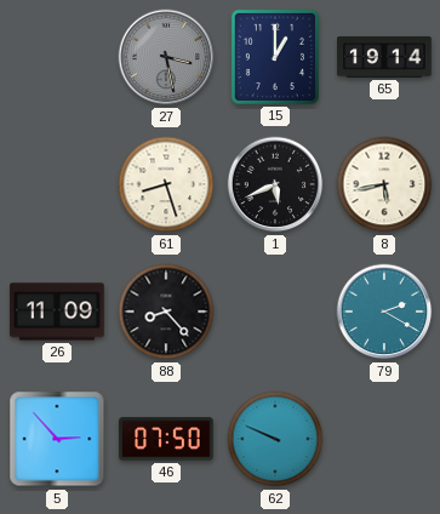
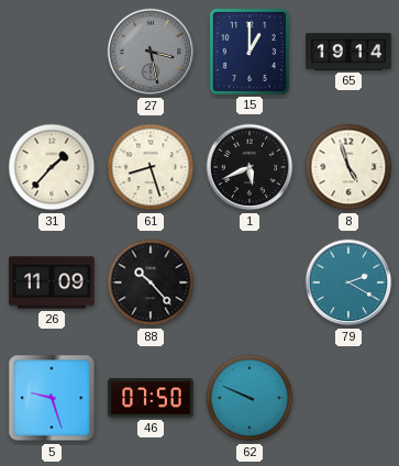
31: none -> 1:37
8: 5:43 -> 4:57
88: 8:23 -> 10:23
5: 2:53 -> 9:27
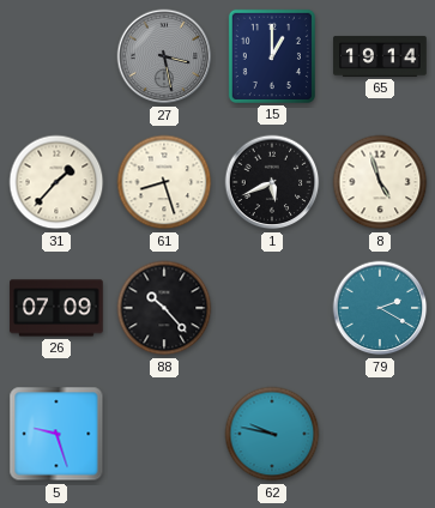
26: 11:09 -> 07:09
46: 07:50 -> none
62: 9:49 -> 9:47
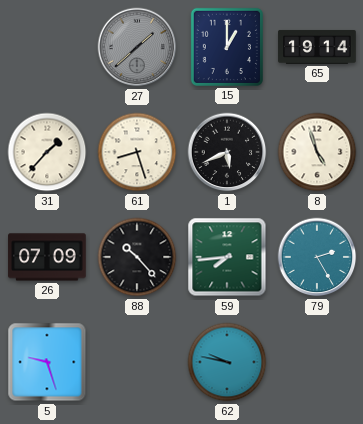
27: 3:28 -> 1:38
59: none -> 7:44
79: 2:20 -> 2:25
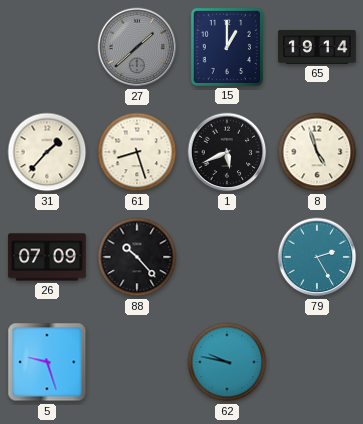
59: 7:44 -> none
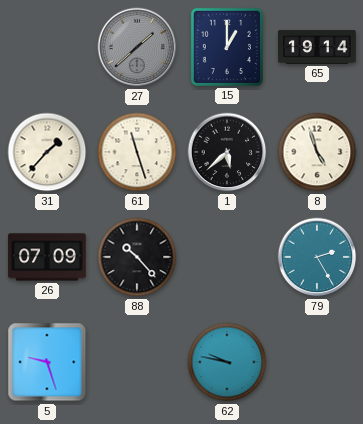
61: 8:27 -> 11:27
1: 5:41 -> 5:38
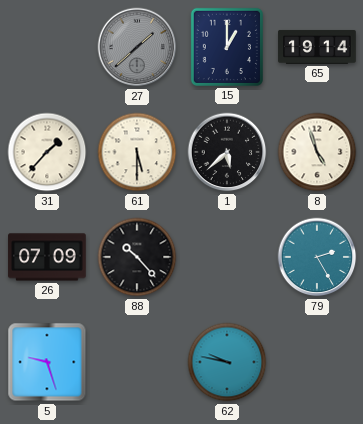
61: 11:27 -> 5:30
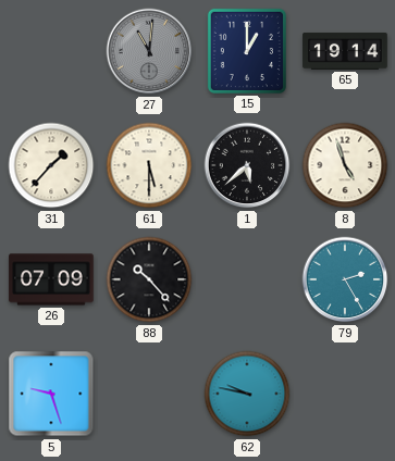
27: 1:38 -> 11:01
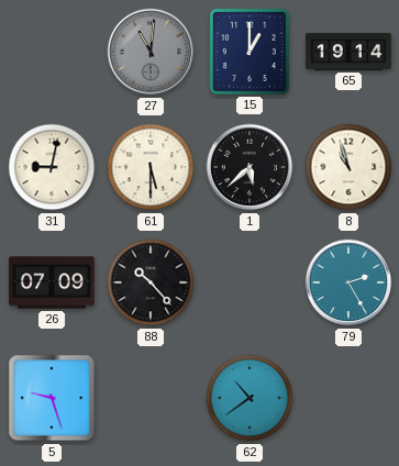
31: 1:37 -> 9:02
8: 4:57 -> 10:57
62: 9:47 -> 10:39
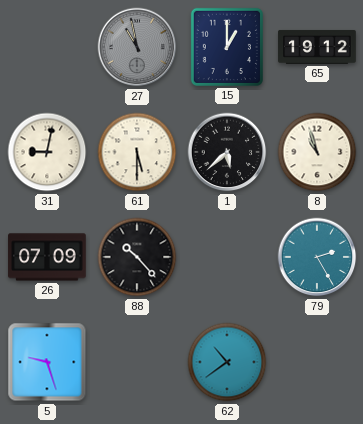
27: 11:01 -> 10:58
65: 19:14 -> 19:12
